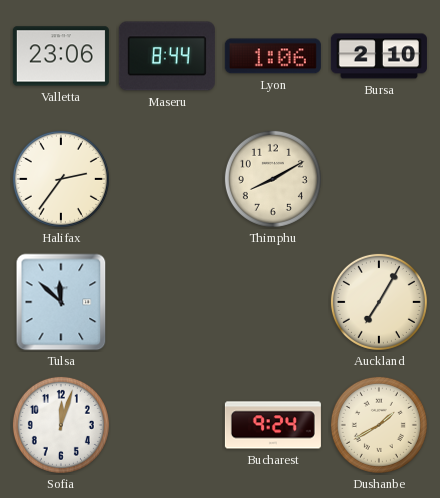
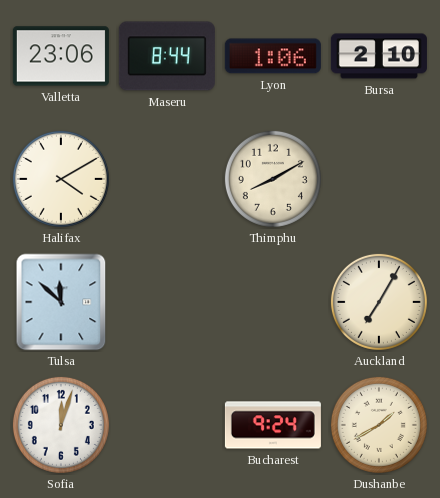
Halifax: 2:36 -> 4:10
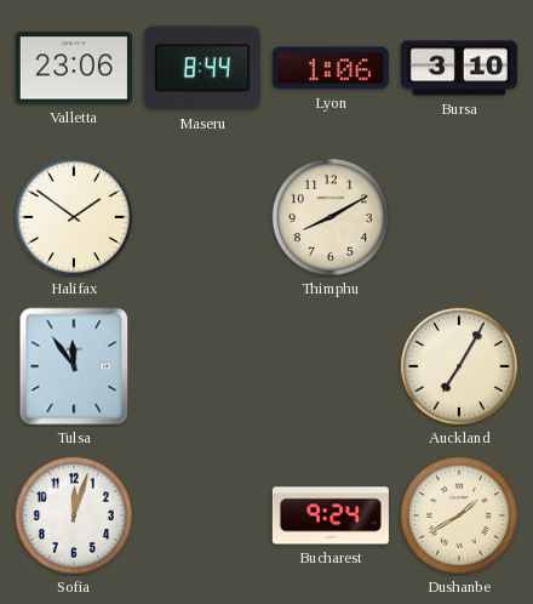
Bursa: 2:10 -> 3:10
Halifax: 4:10 -> 1:51
Tulsa: 11:52 -> 11:54
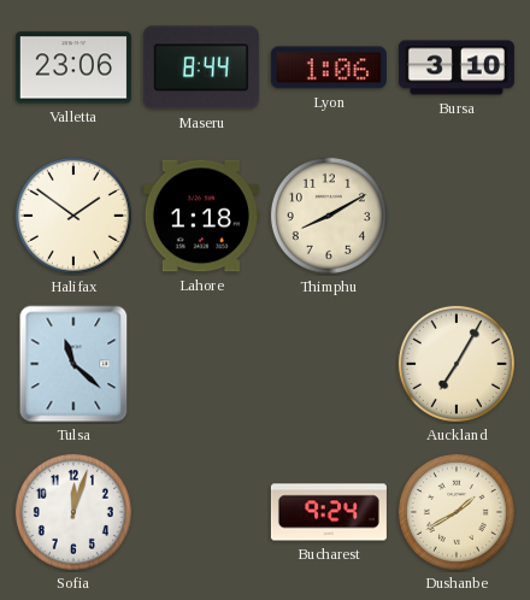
Lahore: none -> 1:18
Tulsa: 11:54 -> 11:22
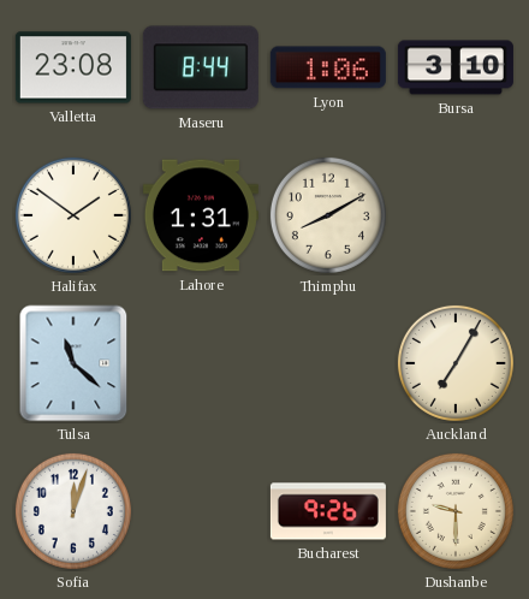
Valletta: 23:06 -> 23:08
Lahore: 1:18 -> 1:31
Bucharest: 9:24 -> 9:26
Dushanbe: 1:40 -> 9:30
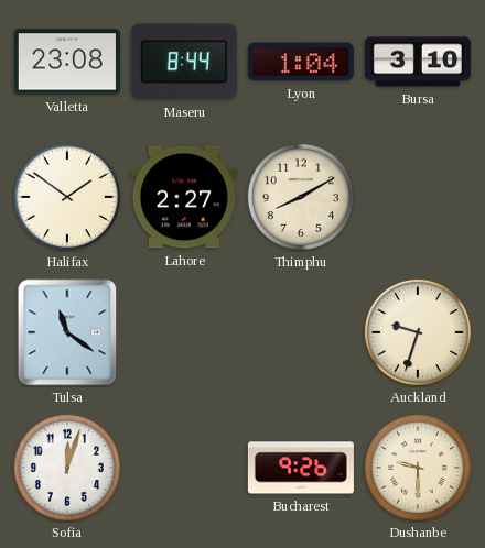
Lyon: 1:06 -> 1:04
Lahore: 1:31 -> 2:27
Tulsa: 11:22 -> 11:21
Auckland: 7:05 -> 9:33
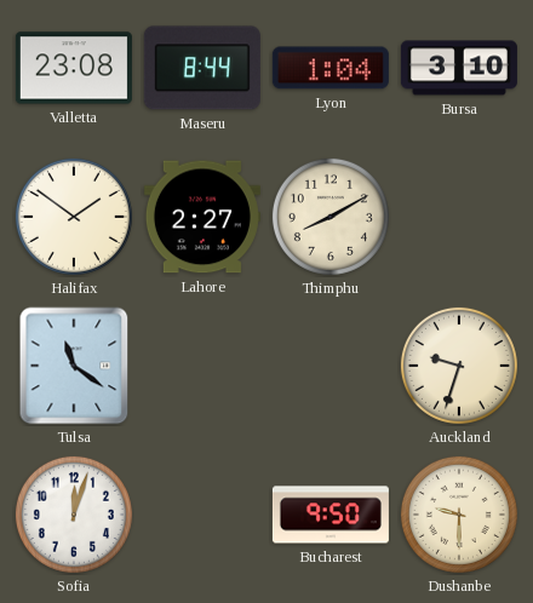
Bucharest: 9:26 -> 9:50
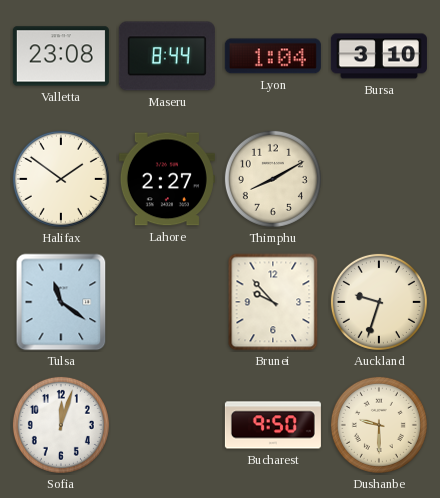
Brunei: none -> 9:53
